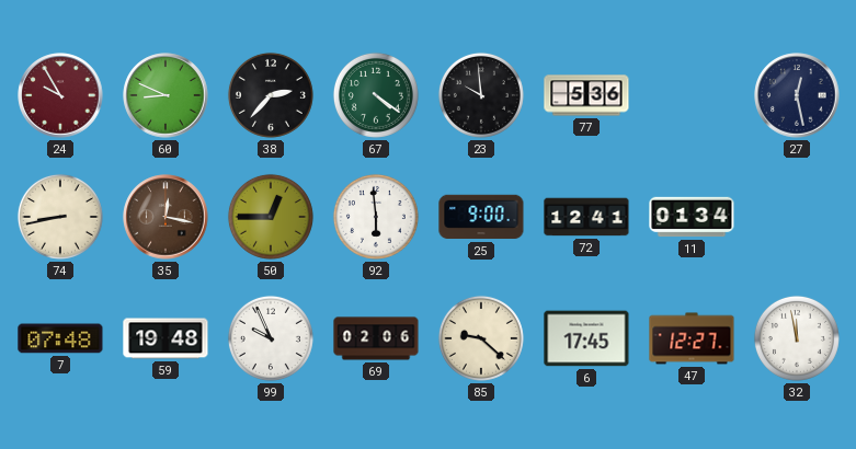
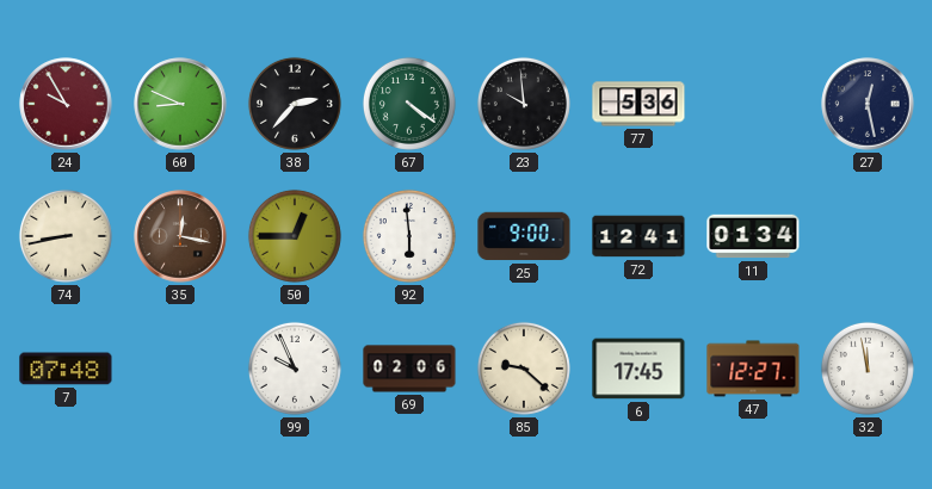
59: 19:48 -> none
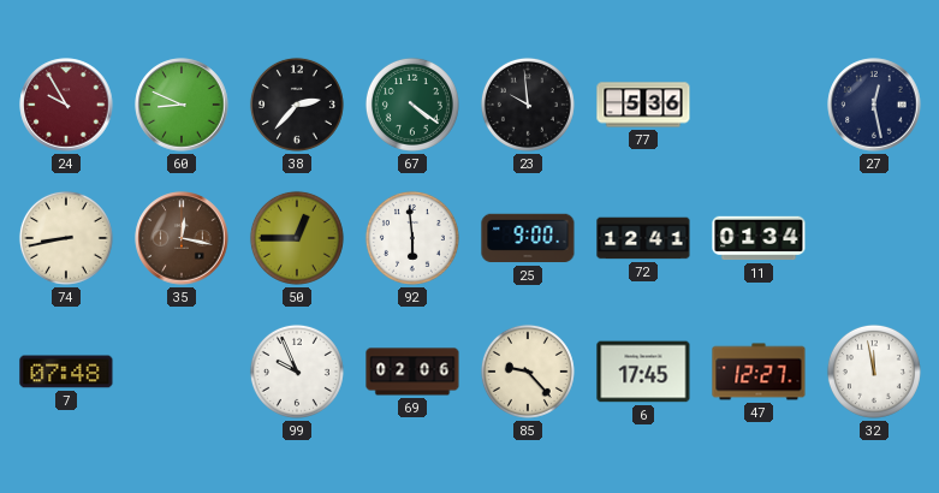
85: 9:22 -> 9:23
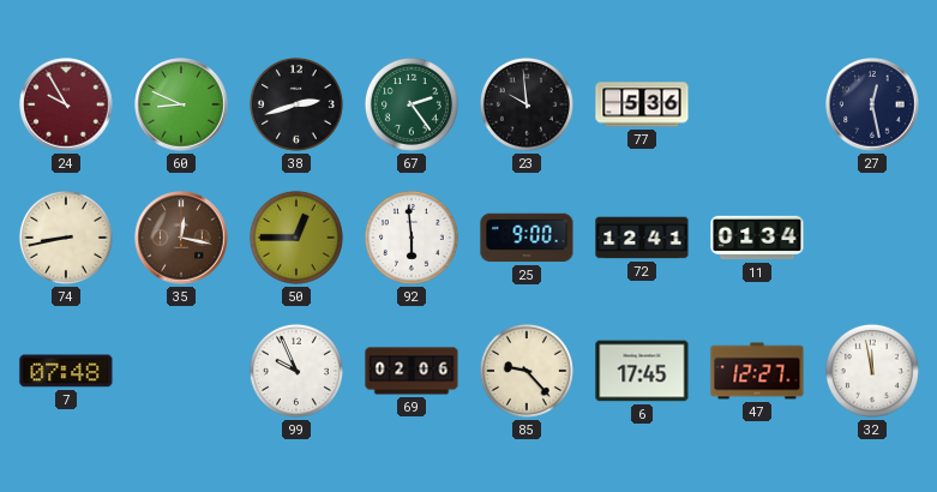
38: 2:37 -> 2:42
67: 4:21 -> 2:24
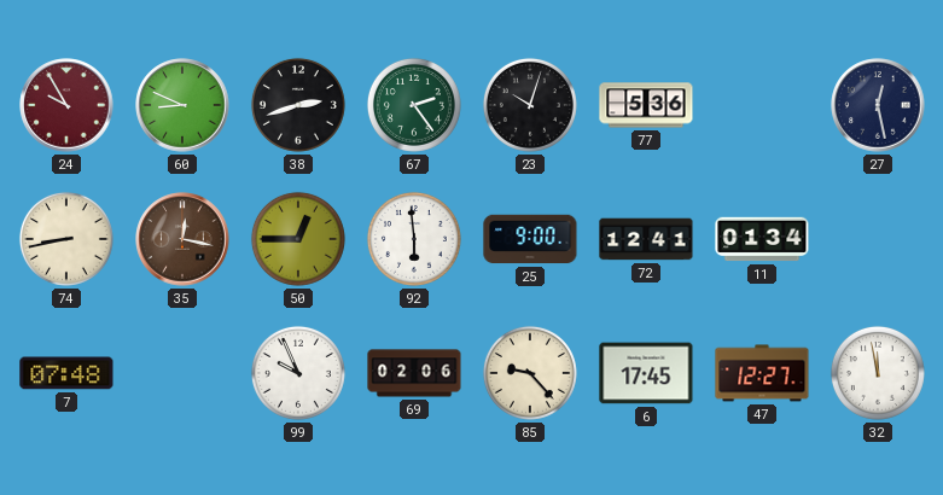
23: 9:59 -> 10:03
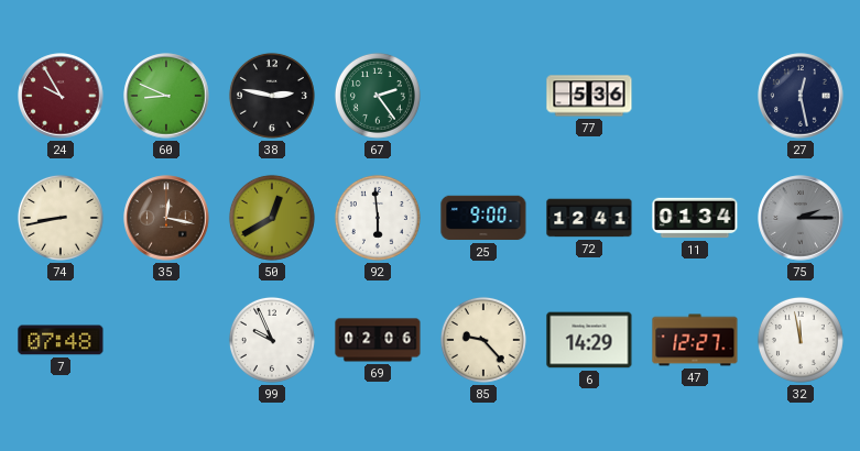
38: 2:42 -> 2:47
23: 10:03 -> none
50: 12:45 -> 12:40
75: none -> 2:15
6: 17:45 -> 14:29
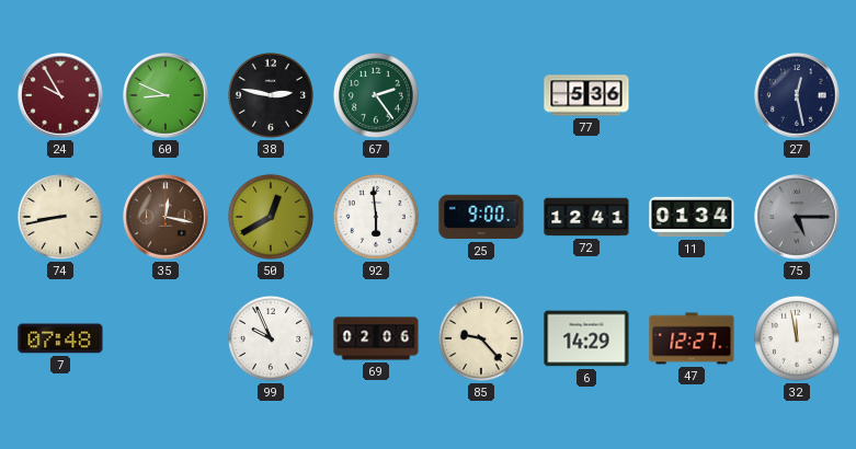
75: 2:15 -> 5:15
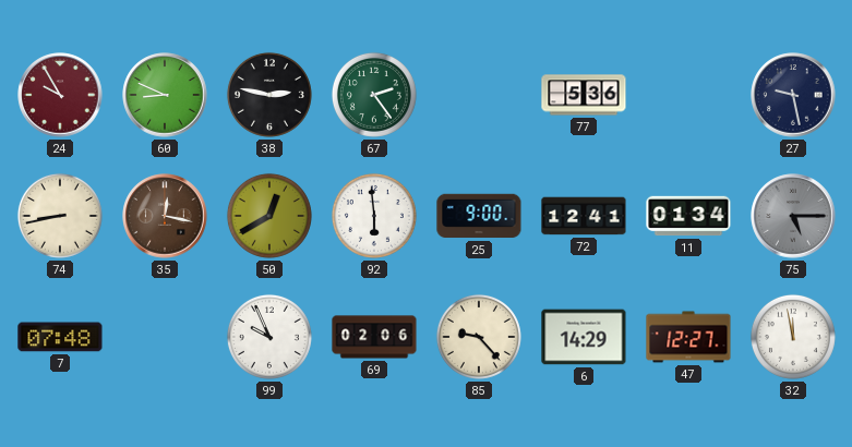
27: 12:28 -> 9:28
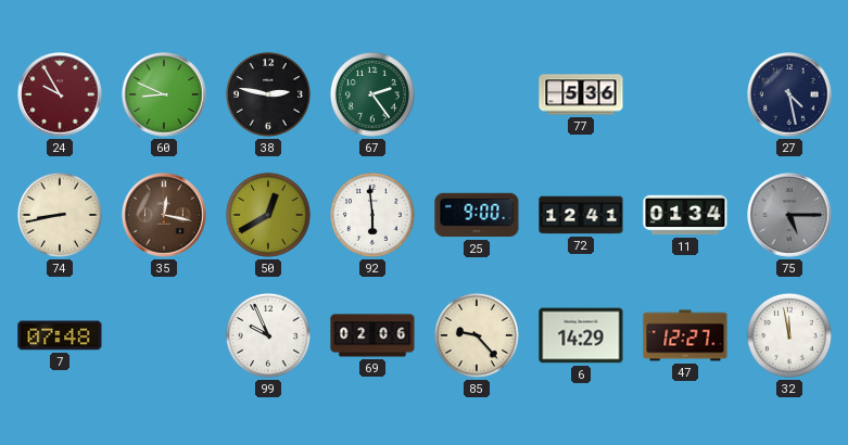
27: 9:28 -> 4:28
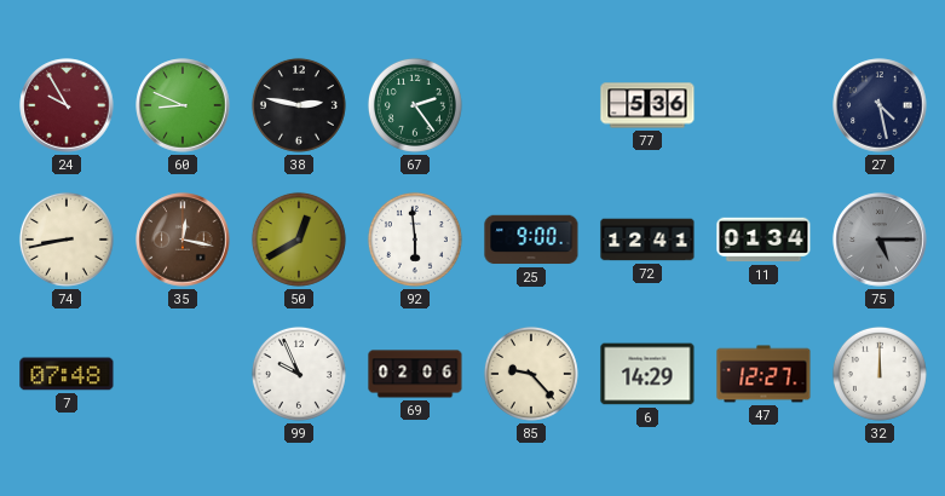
32: 11:58 -> 12:00
